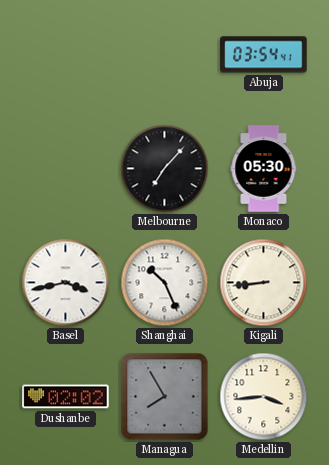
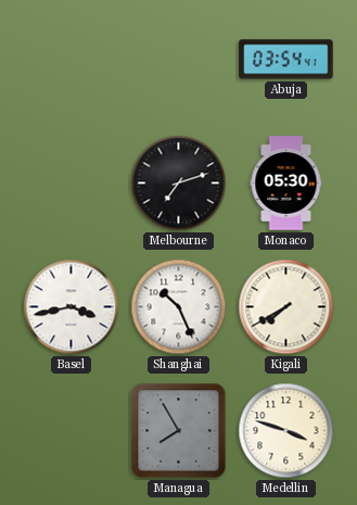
Melbourne: 7:07 -> 7:12
Kigali: 8:44 -> 7:40
Dushanbe: 02:02 -> none
Medellin: 3:44 -> 3:48
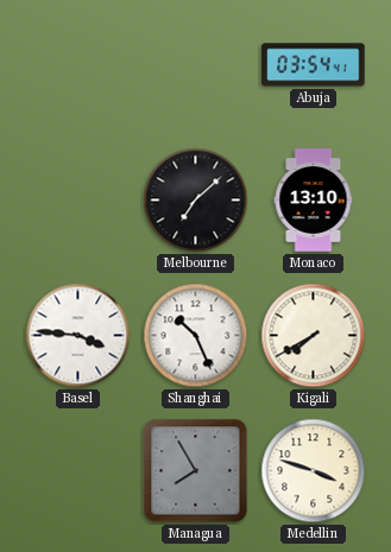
Melbourne: 7:12 -> 7:08
Monaco: 05:30 -> 13:10
Basel: 3:43 -> 3:46
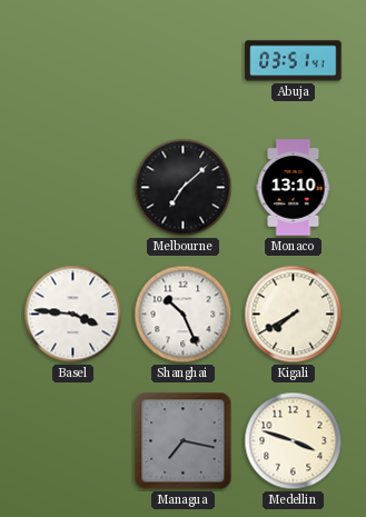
Abuja: 03:54 -> 03:51
Managua: 7:55 -> 7:17
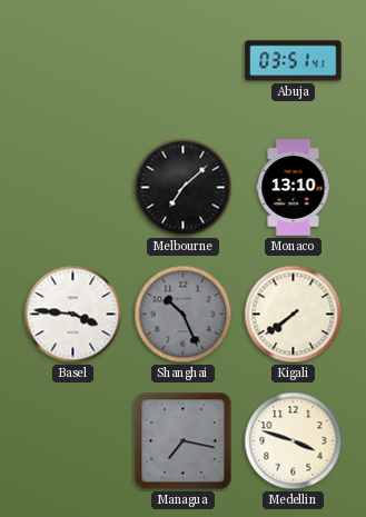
Shanghai dial: white -> grey
Kigali: 7:40 -> 7:39
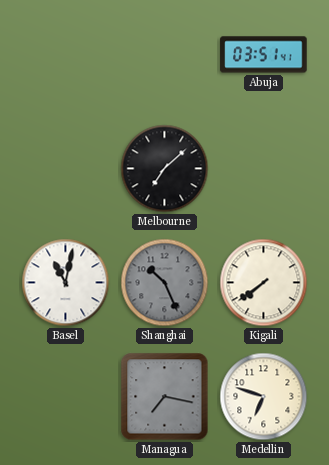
Monaco: 13:10 -> none
Basel: 3:46 -> 11:02
Medellin: 3:48 -> 6:48
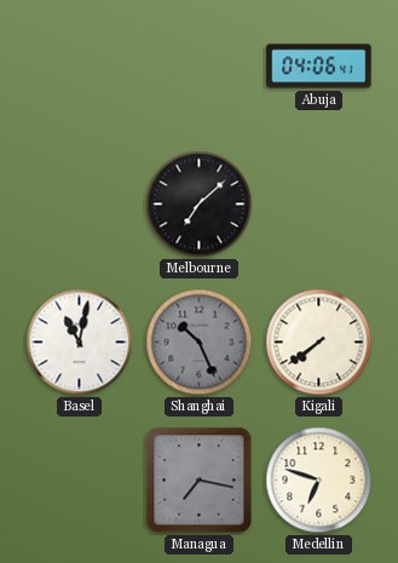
Abuja: 03:51 -> 04:06
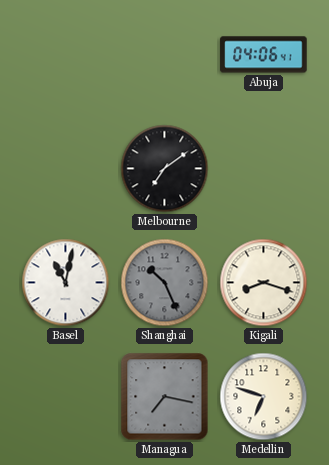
Melbourne: 7:08 -> 7:09
Kigali: 7:39 -> 8:18
